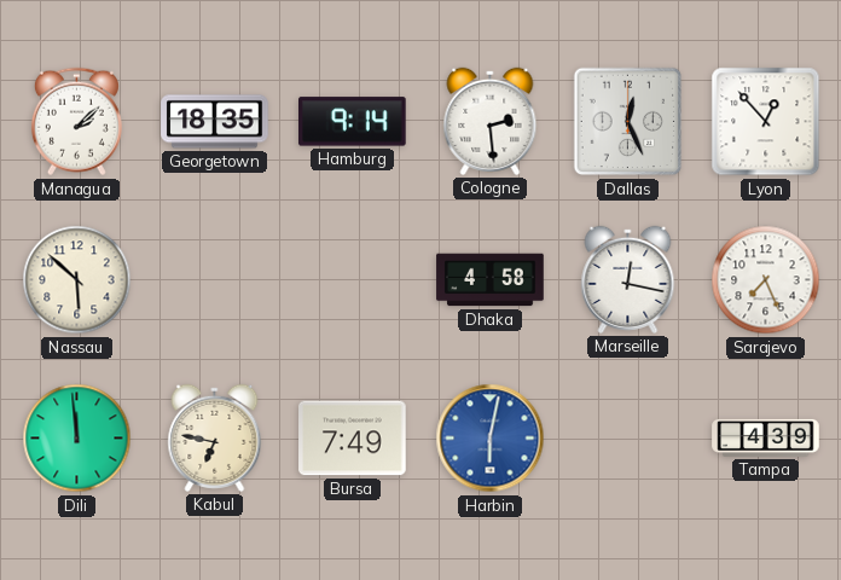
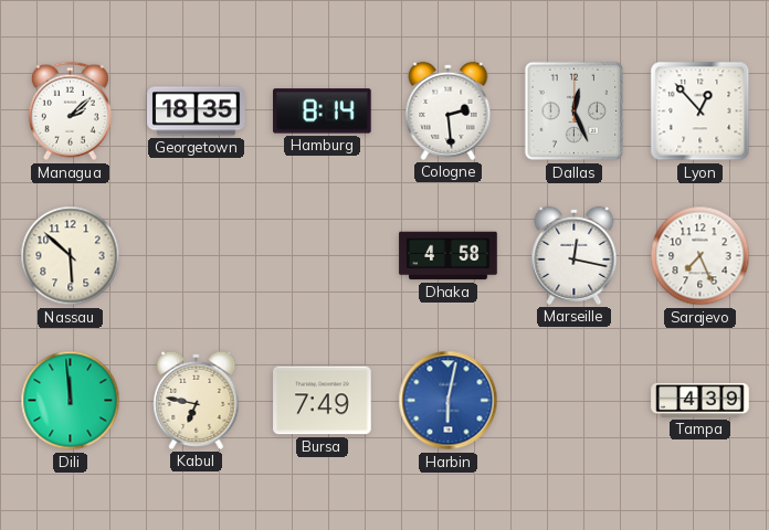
Hamburg: 9:14 -> 8:14
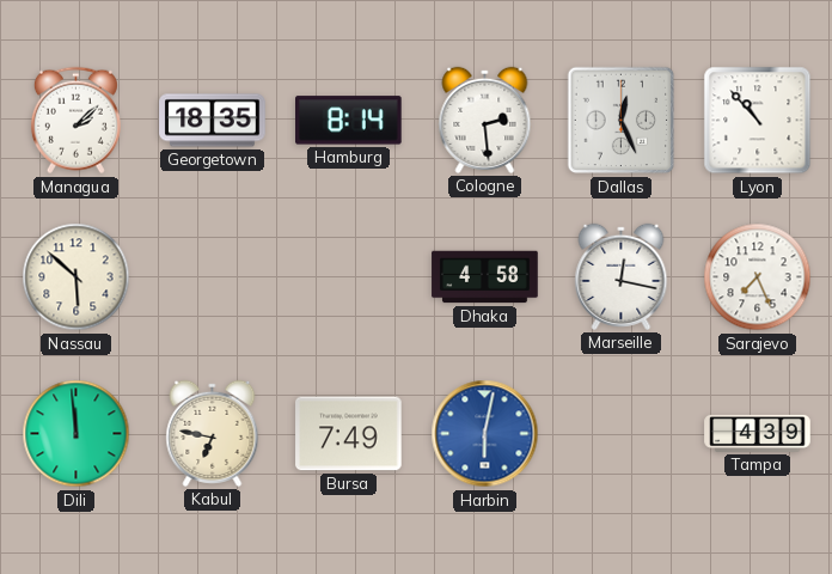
Lyon: 12:53 -> 10:53
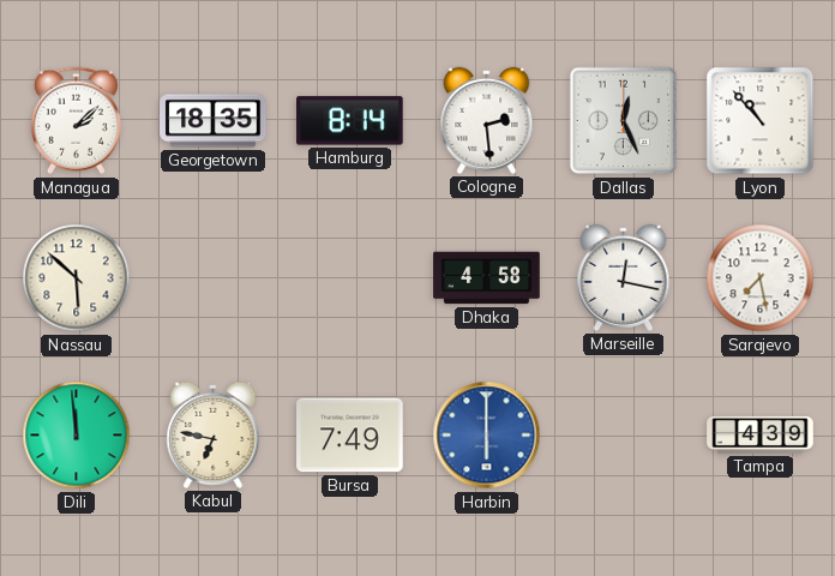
Sarajevo: 7:26 -> 7:28
Harbin: 6:02 -> 6:00
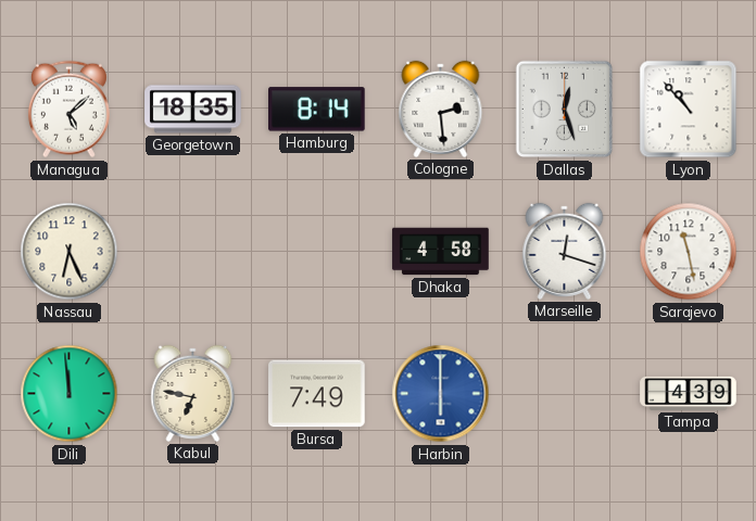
Managua: 2:08 -> 5:08
Dallas: 12:26 -> 12:27
Nassau: 5:52 -> 6:26
Marseille: 12:17 -> 12:18
Sarajevo: 7:28 -> 11:28
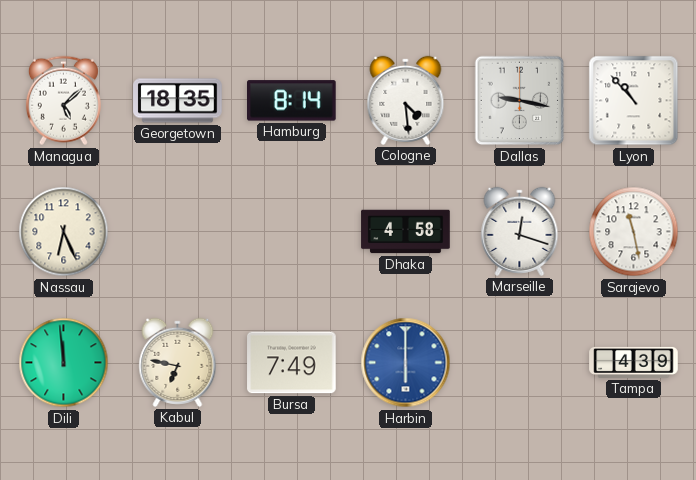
Cologne: 2:29 -> 4:29
Dallas: 12:27 -> 9:17
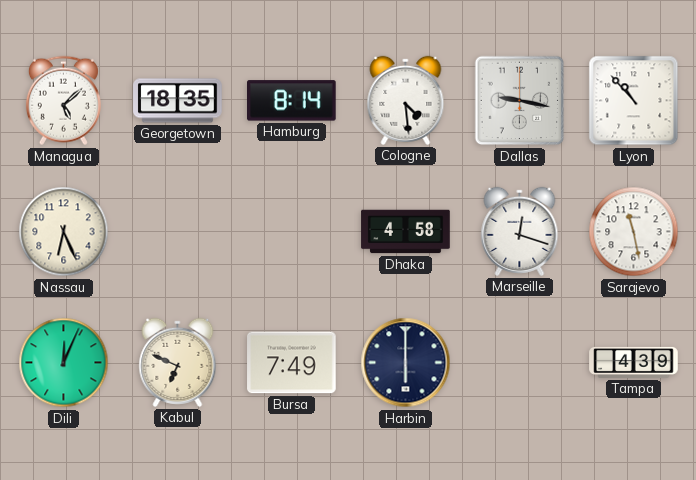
Dili: 11:59 -> 12:04
Kabul: 6:47 -> 6:49
Harbin dial: blue -> navy
